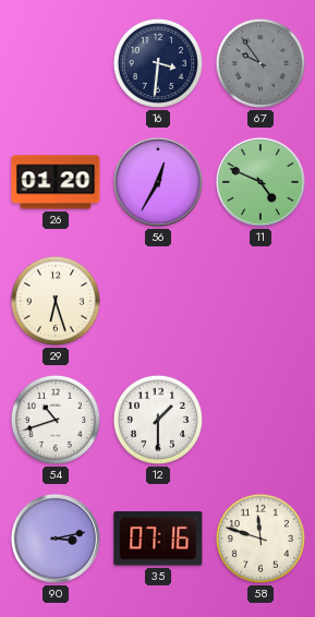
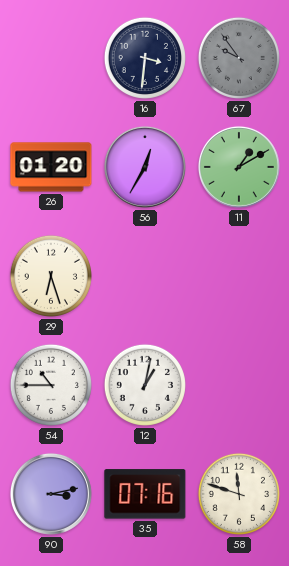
11: 4:49 -> 1:10
54: 10:42 -> 10:45
12: 1:30 -> 1:02
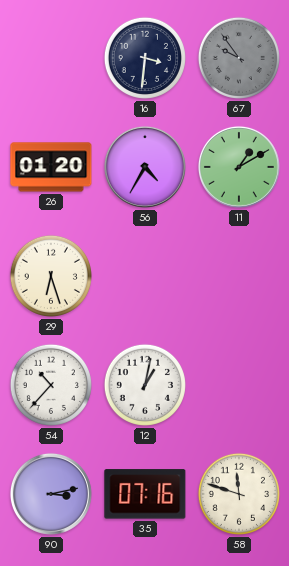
56: 12:35 -> 4:35
54: 10:45 -> 10:37
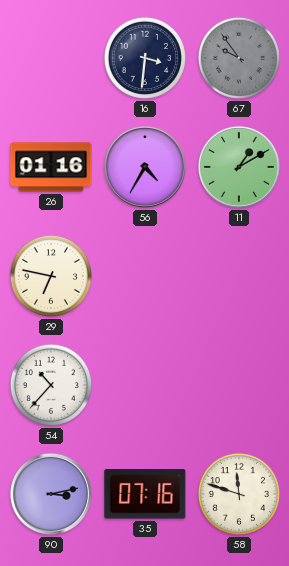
26: 01:20 -> 01:16
29: 6:27 -> 6:47
12: 1:02 -> none
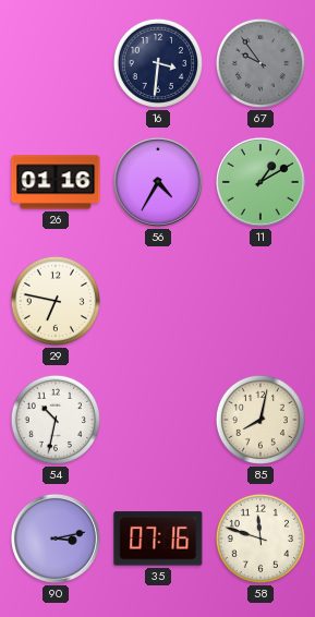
54: 10:37 -> 10:32
85: none -> 8:02
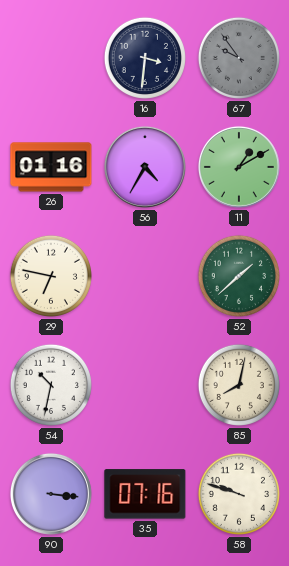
52: none -> 1:38
90: 3:13 -> 3:16
58: 11:48 -> 9:48
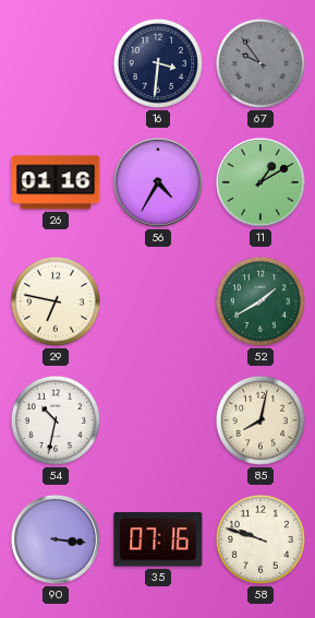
52: 1:38 -> 1:40
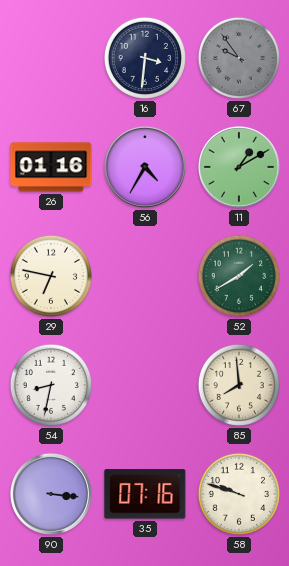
54: 10:32 -> 8:32
85: 8:02 -> 7:59
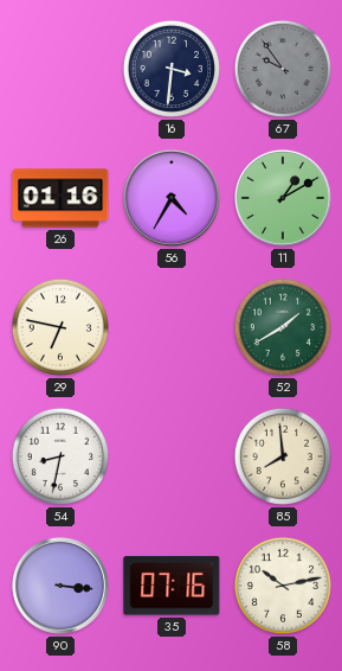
58: 9:48 -> 10:13
